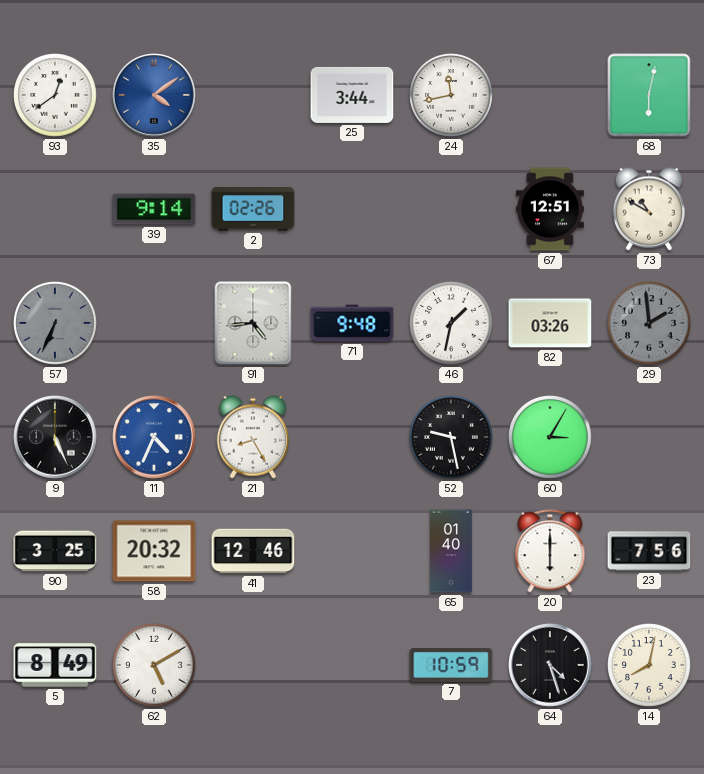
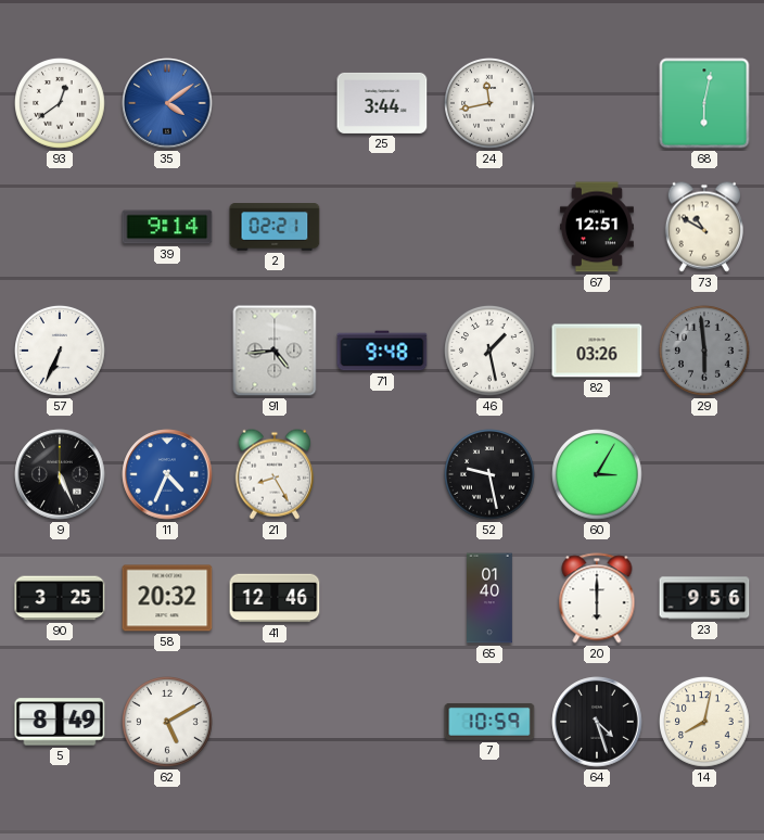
2: 02:26 -> 02:21
57 dial: grey -> white
46: 1:32 -> 1:28
29: 1:59 -> 5:59
23: 7:56 -> 9:56
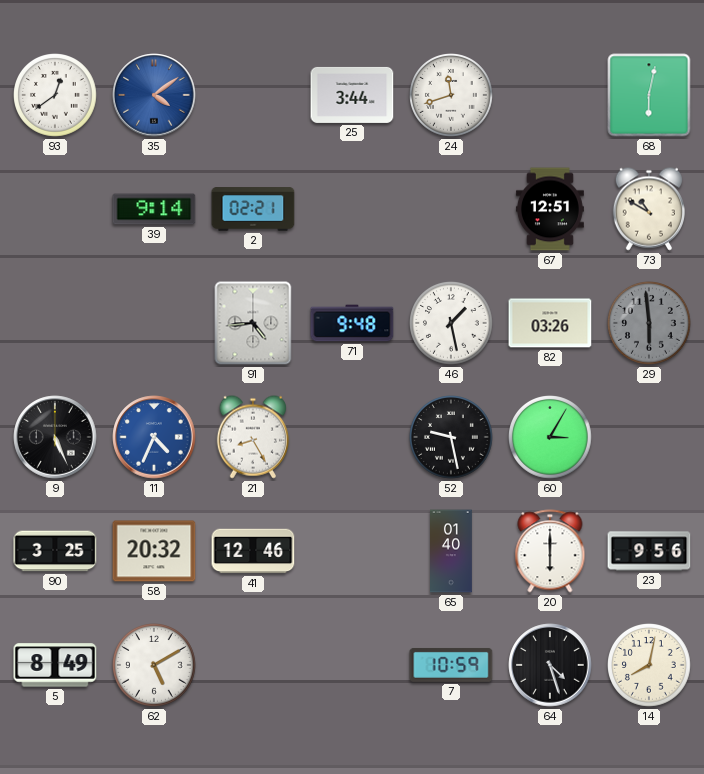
24: 11:43 -> 11:42
57: 6:34 -> none
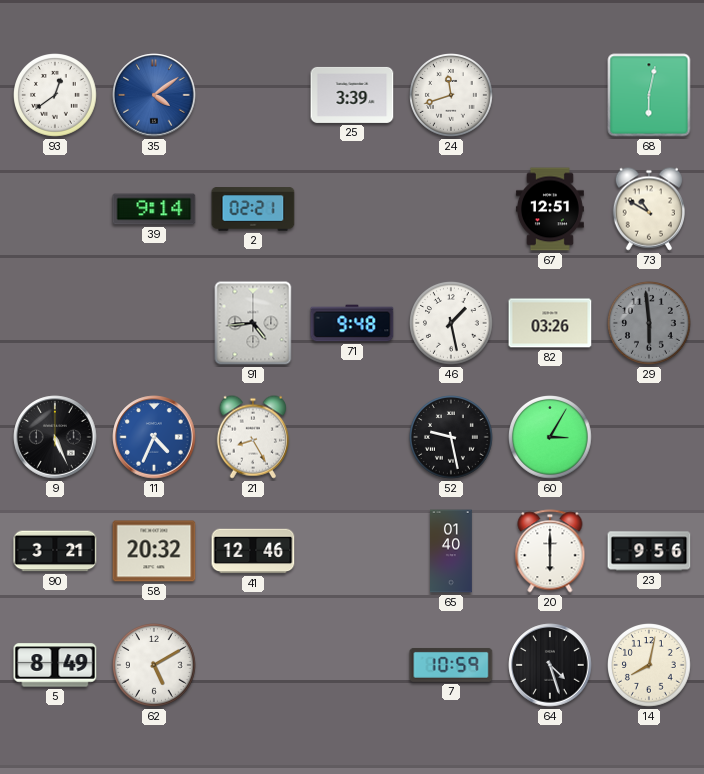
25: 3:44 -> 3:39
90: 3:25 -> 3:21
